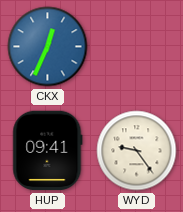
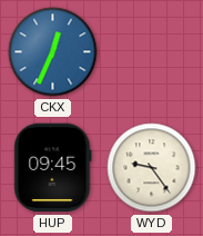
HUP: 09:41 -> 09:45
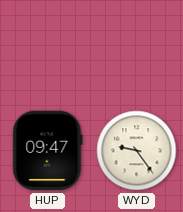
CKX: 12:34 -> none
HUP: 09:45 -> 09:47
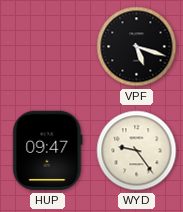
VPF: none -> 5:18
